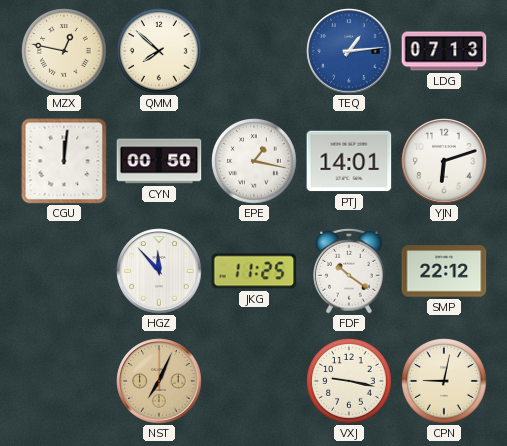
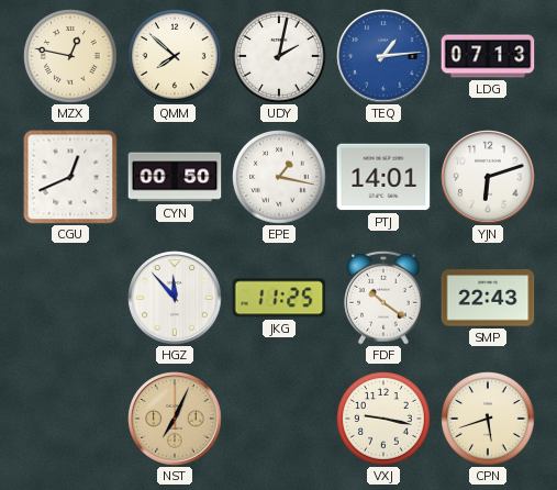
UDY: none -> 2:02
CGU: 12:01 -> 12:41
SMP: 22:12 -> 22:43
CPN: 9:02 -> 5:42
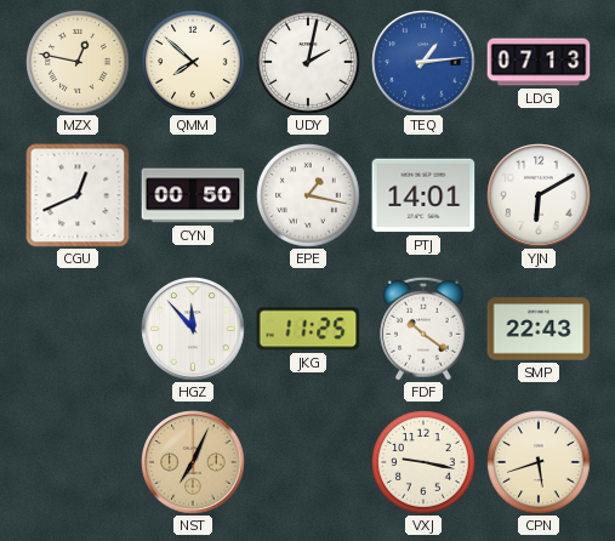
YJN: 6:12 -> 6:10
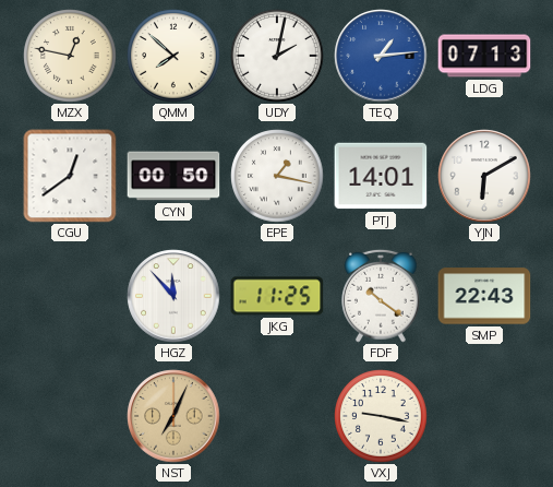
CGU: 12:41 -> 12:39
CPN: 5:42 -> none
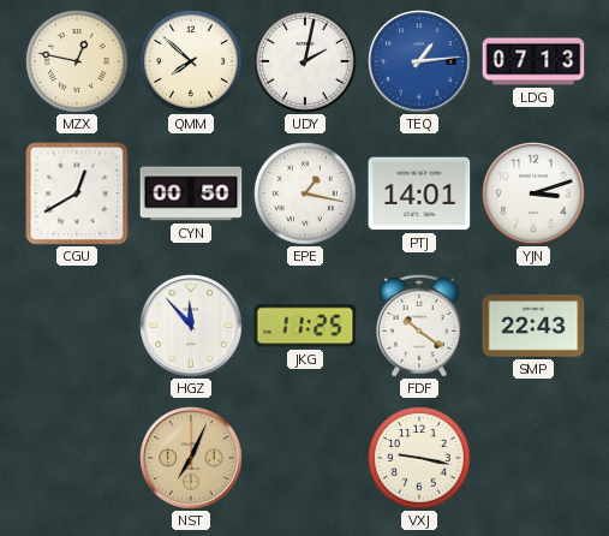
CGU: 12:39 -> 12:40
YJN: 6:10 -> 3:12
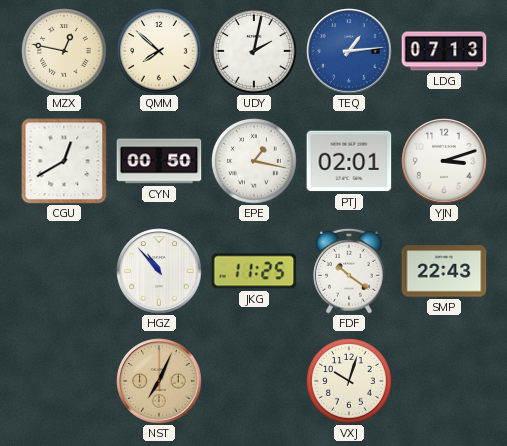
PTJ: 14:01 -> 02:01
HGZ: 11:53 -> 10:53
VXJ: 9:17 -> 10:03
